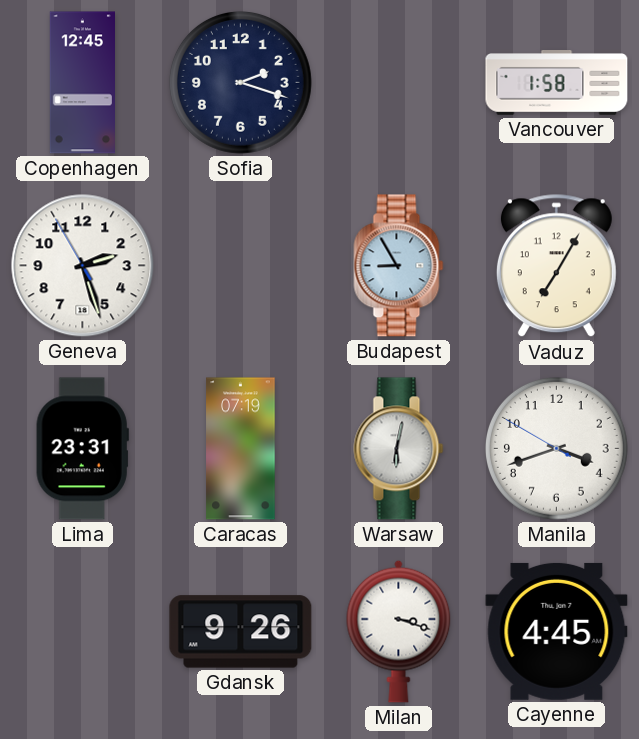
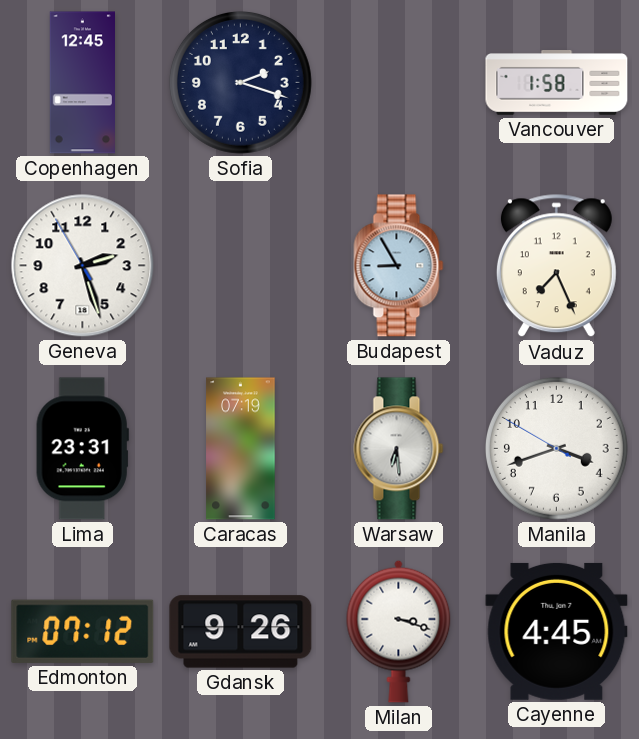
Vaduz: 7:05 -> 7:26
Warsaw: 6:02 -> 6:29
Edmonton: none -> 07:12
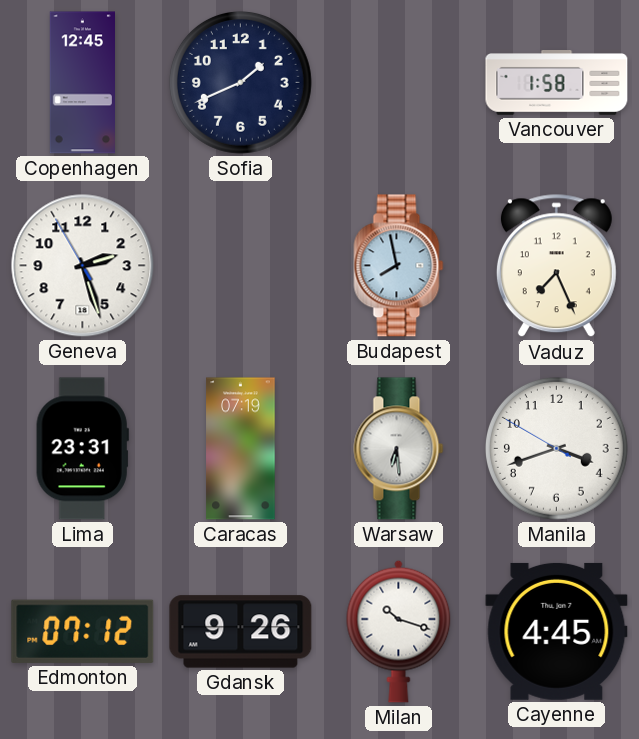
Sofia: 2:18 -> 1:41
Budapest: 8:55 -> 7:58
Milan: 3:18 -> 10:18
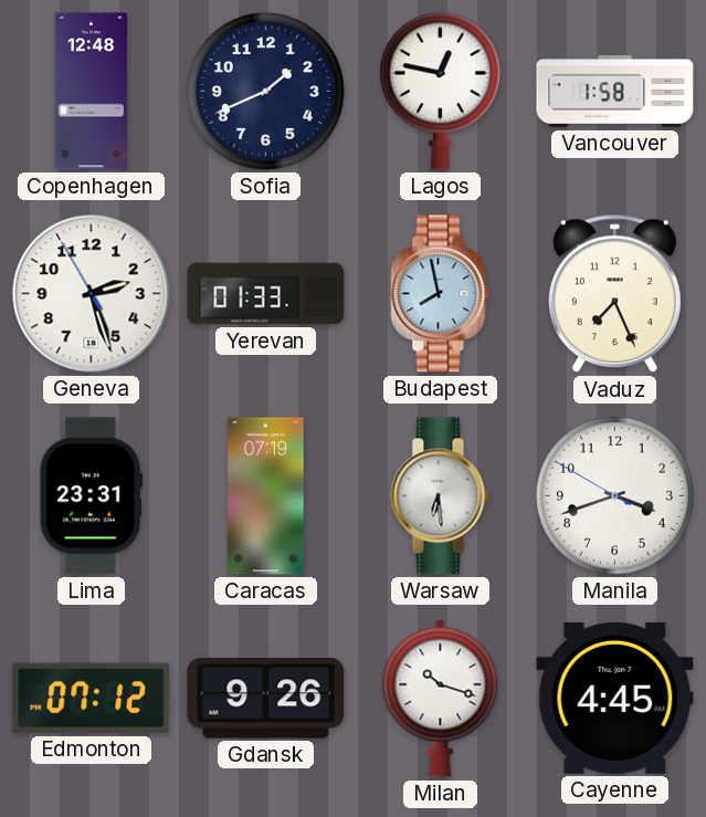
Copenhagen: 12:45 -> 12:48
Lagos: none -> 12:47
Yerevan: none -> 01:33
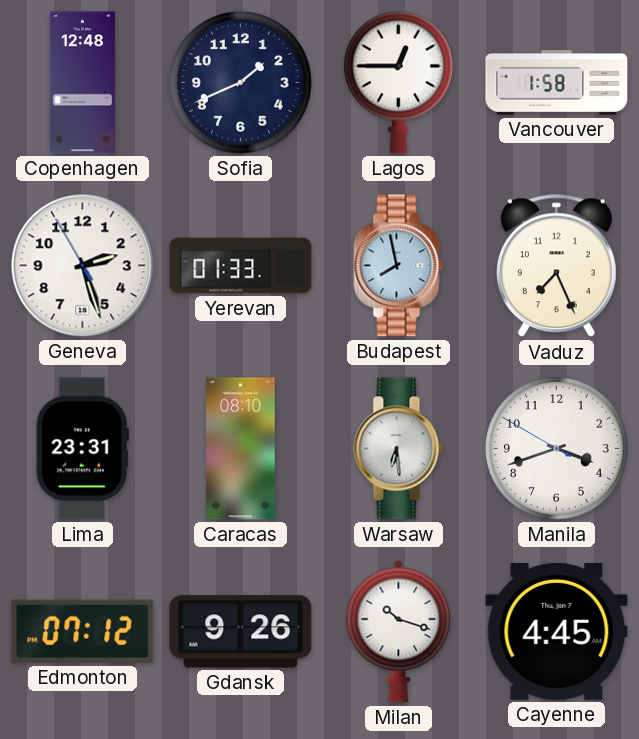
Lagos: 12:47 -> 12:45
Caracas: 07:19 -> 08:10
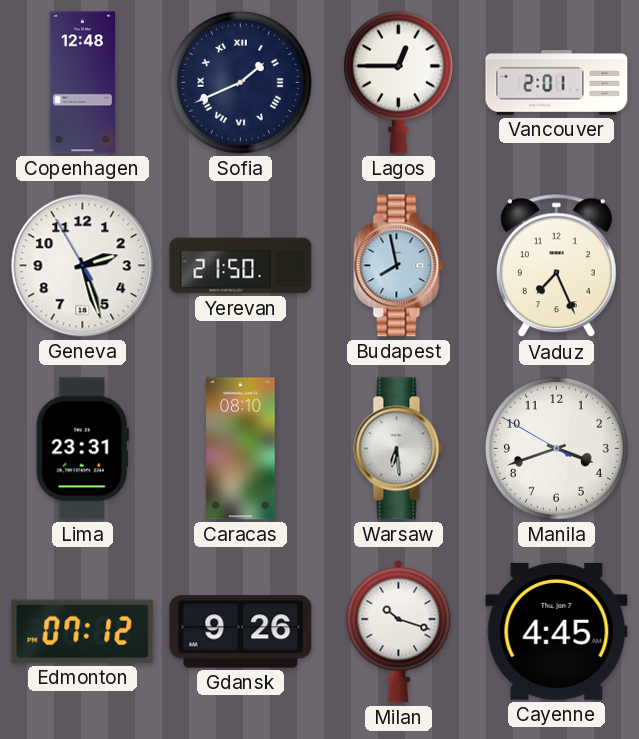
Sofia numerals: Arabic -> Roman
Vancouver: 1:58 -> 2:01
Yerevan: 01:33 -> 21:50
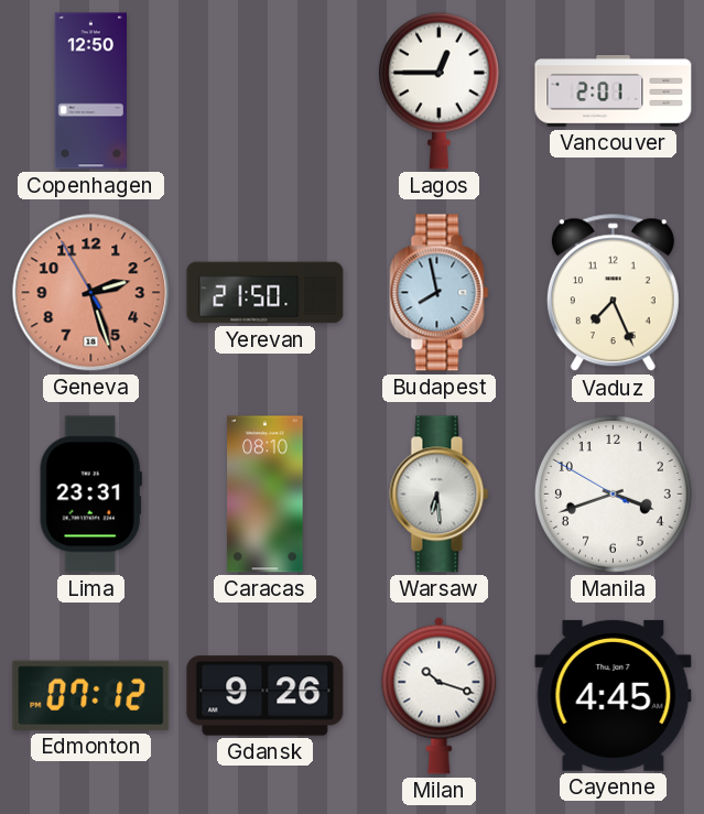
Copenhagen: 12:48 -> 12:50
Sofia: 1:41 -> none
Geneva dial: white -> salmon
